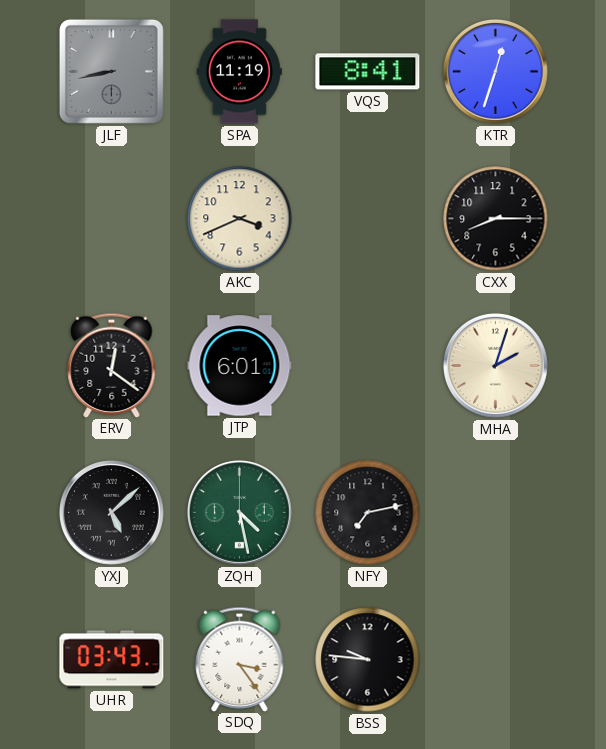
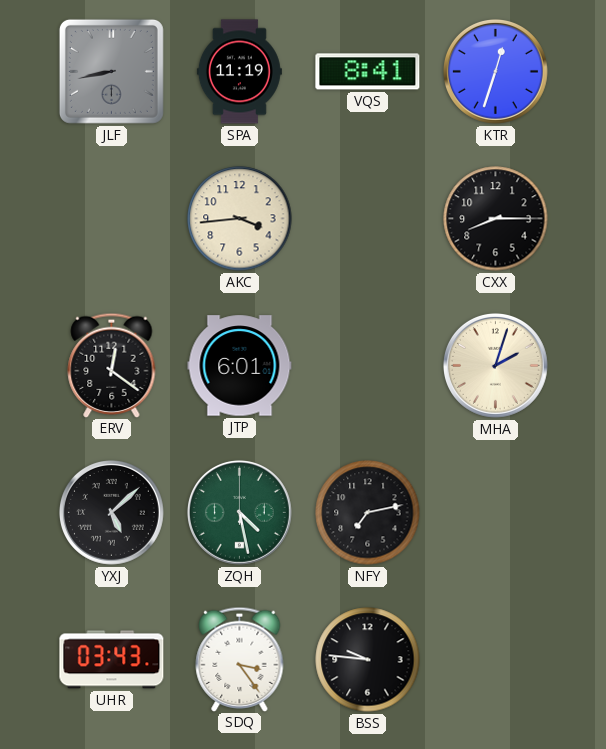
AKC: 3:41 -> 3:44
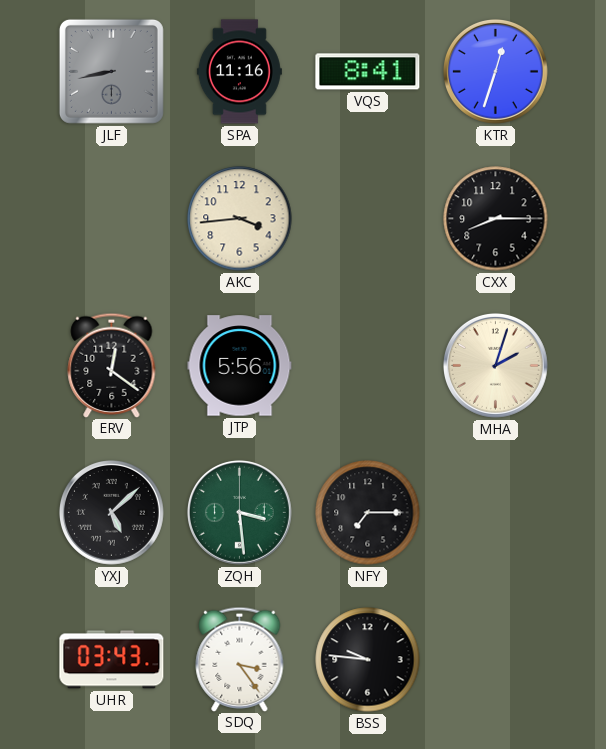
SPA: 11:19 -> 11:16
JTP: 6:01 -> 5:56
ZQH: 4:28 -> 3:29
NFY: 7:13 -> 7:15
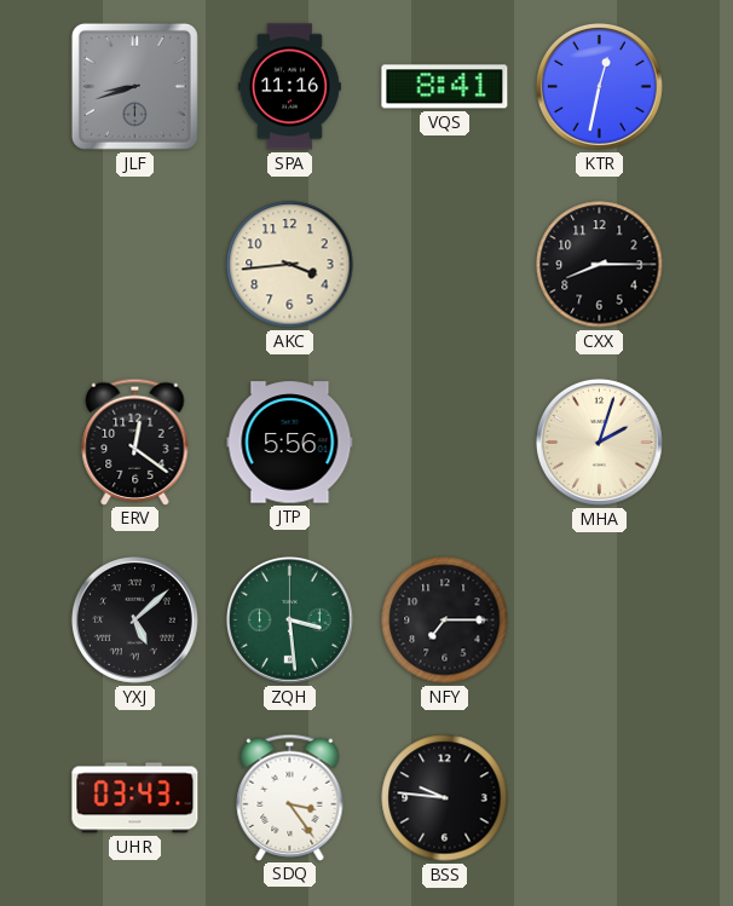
JLF: 8:43 -> 8:42
KTR: 12:33 -> 12:32
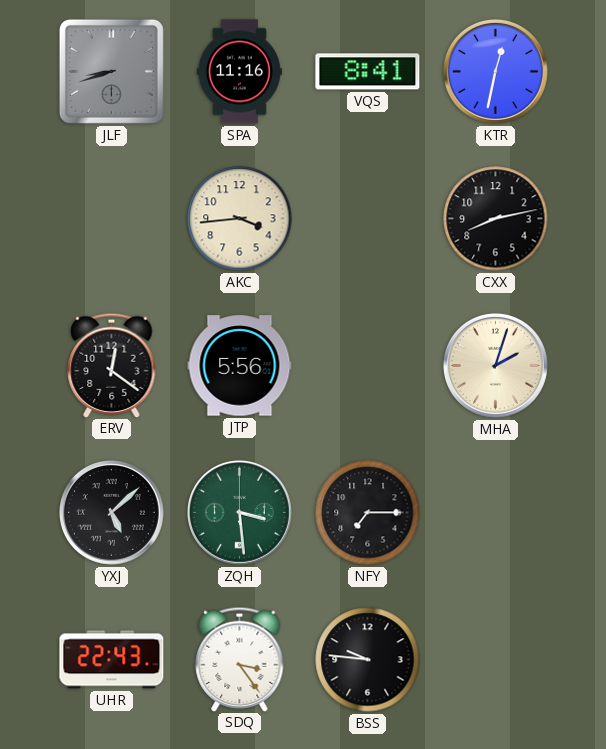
CXX: 8:15 -> 8:13
UHR: 03:43 -> 22:43
